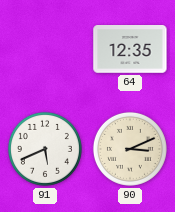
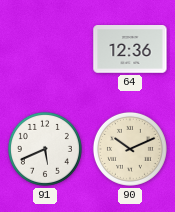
64: 12:35 -> 12:36
90: 3:11 -> 10:11
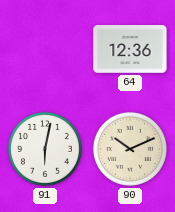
91: 5:41 -> 6:02
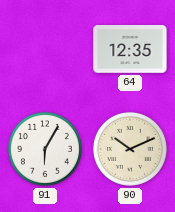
64: 12:36 -> 12:35
91: 6:02 -> 6:05
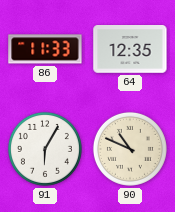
86: none -> 11:33
90: 10:11 -> 10:49
